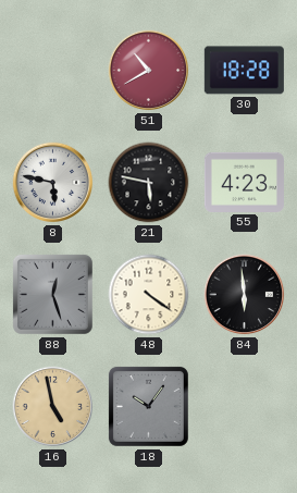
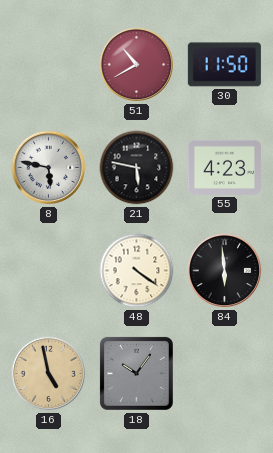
30: 18:28 -> 11:50
88: 12:27 -> none
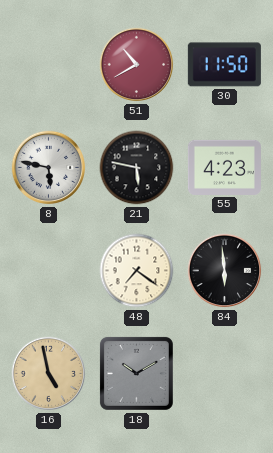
48: 4:21 -> 7:21
18: 10:06 -> 10:10
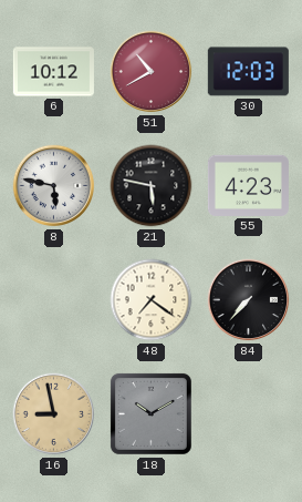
6: none -> 10:12
30: 11:50 -> 12:03
84: 5:59 -> 7:37
16: 4:58 -> 8:58
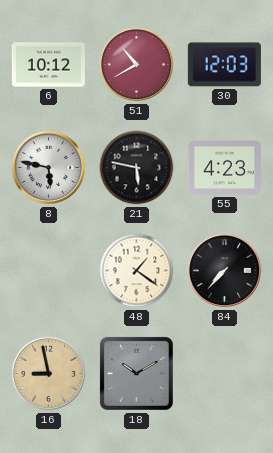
48: 7:21 -> 1:21
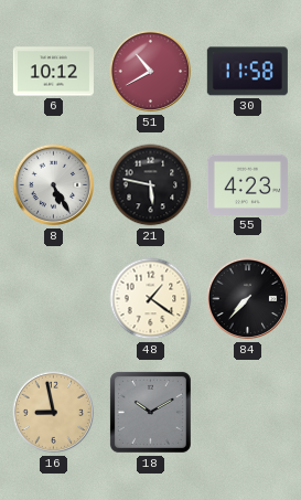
30: 12:03 -> 11:58
8: 5:47 -> 5:25
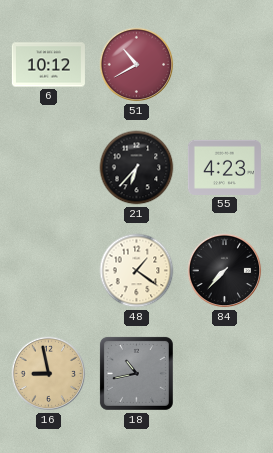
30: 11:58 -> none
8: 5:25 -> none
21: 5:47 -> 6:37
18: 10:10 -> 10:43
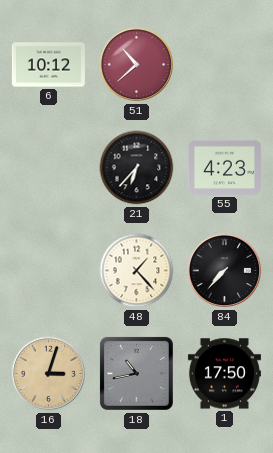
51: 10:40 -> 10:38
48: 1:21 -> 1:23
16: 8:58 -> 3:03
1: none -> 17:50
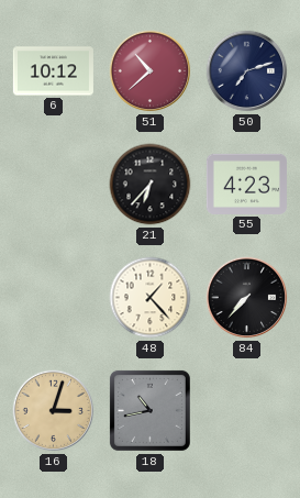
50: none -> 7:12
1: 17:50 -> none
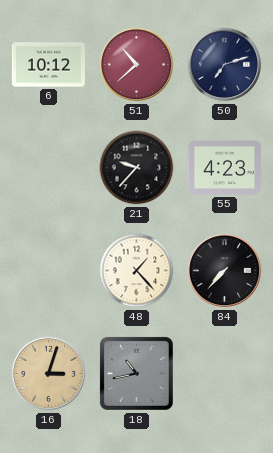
21: 6:37 -> 9:37
